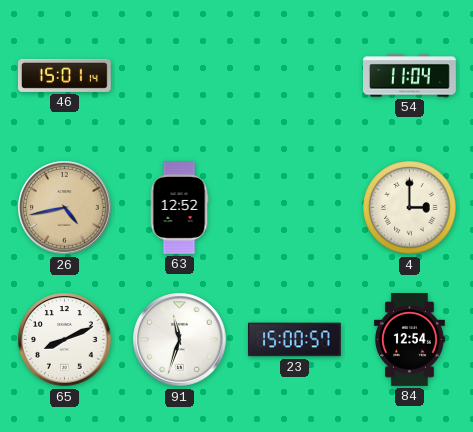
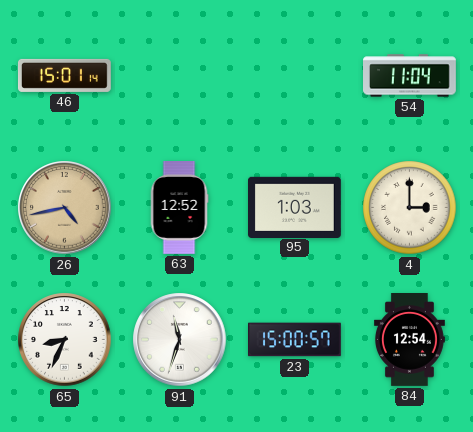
95: none -> 1:03
65: 8:11 -> 8:34
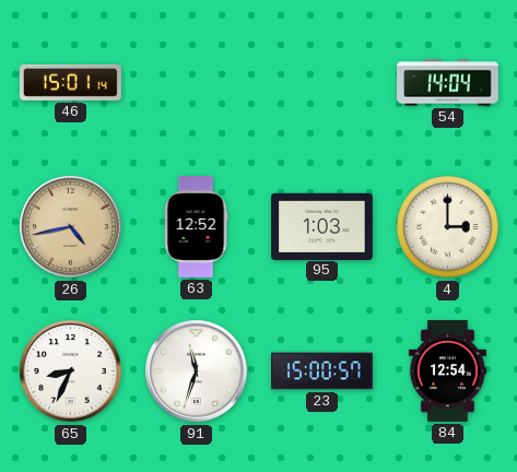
54: 11:04 -> 14:04
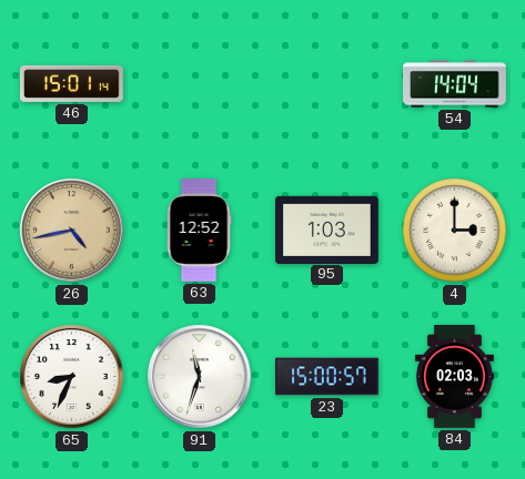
84: 12:54 -> 02:03
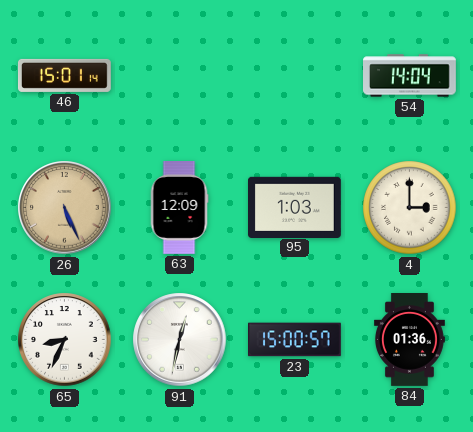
26: 4:43 -> 5:26
63: 12:52 -> 12:09
91: 11:33 -> 12:32
84: 02:03 -> 01:36
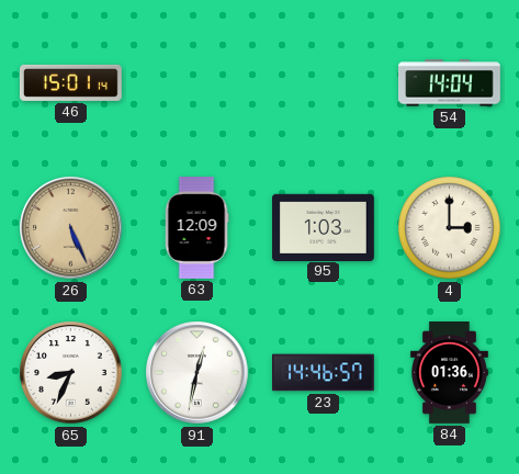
23: 15:00 -> 14:46
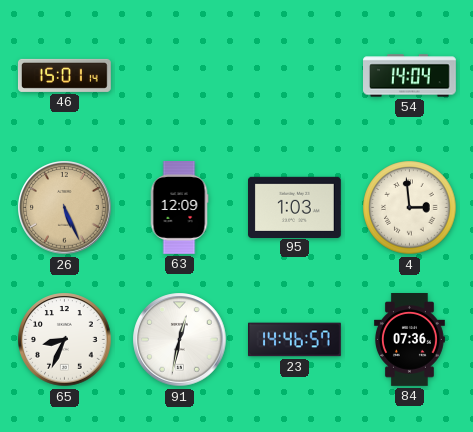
4: 3:00 -> 2:59
84: 01:36 -> 07:36
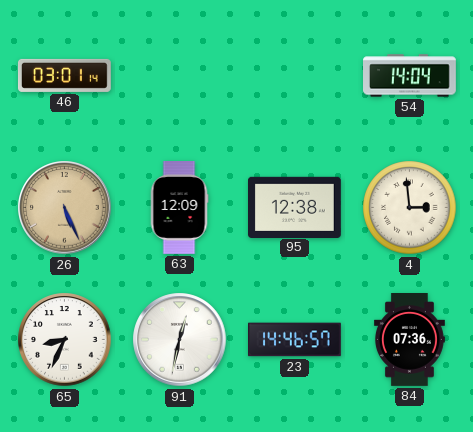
46: 15:01 -> 03:01
95: 1:03 -> 12:38
